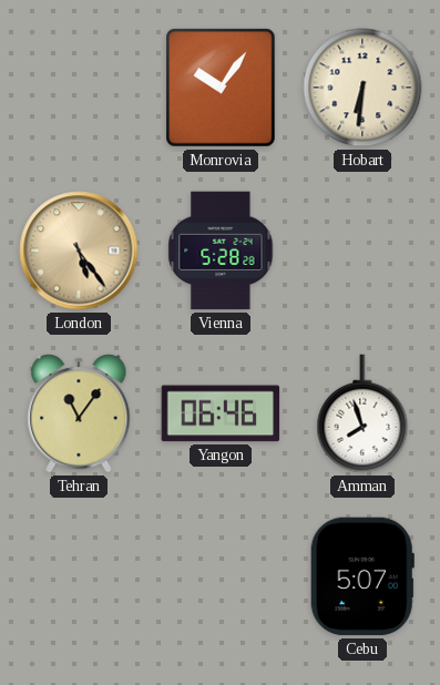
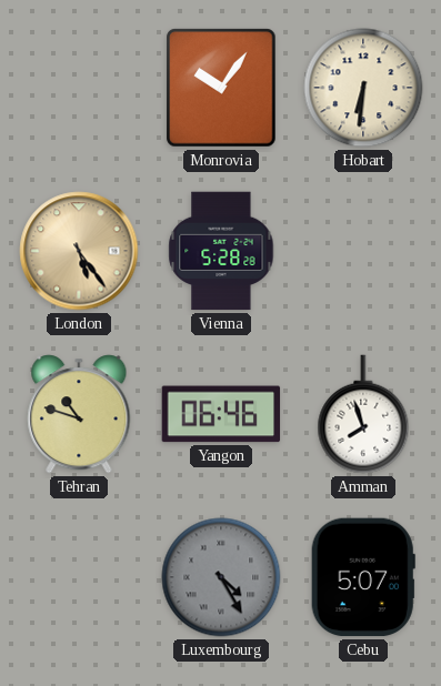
Tehran: 11:06 -> 10:48
Luxembourg: none -> 4:25
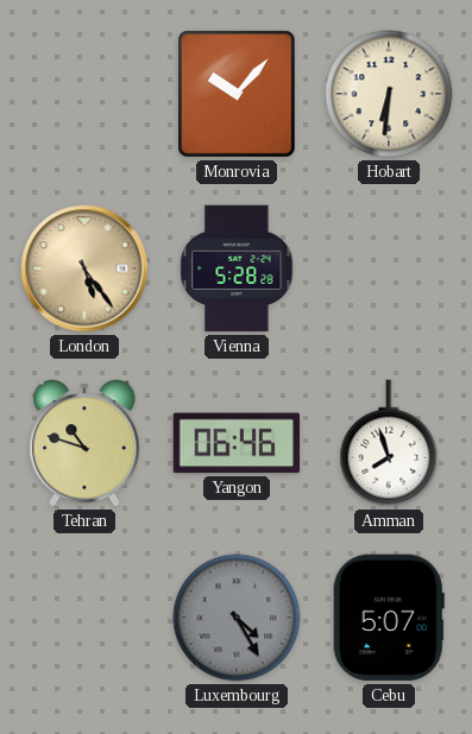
Monrovia: 10:06 -> 10:07
